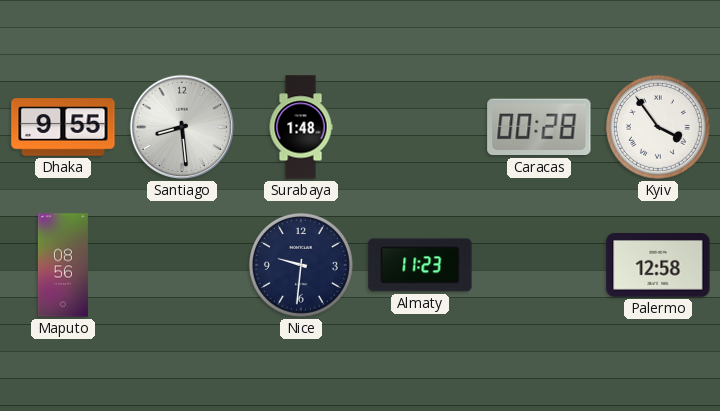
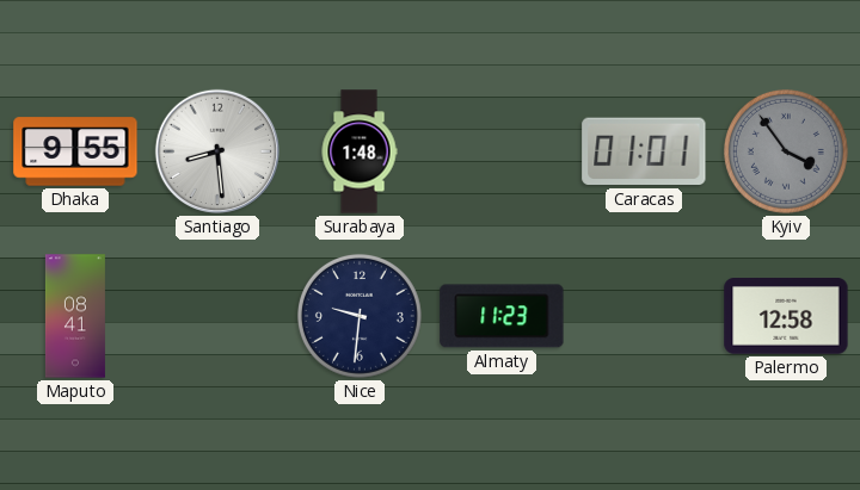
Caracas: 00:28 -> 01:01
Kyiv dial: white -> grey
Maputo: 08:56 -> 08:41
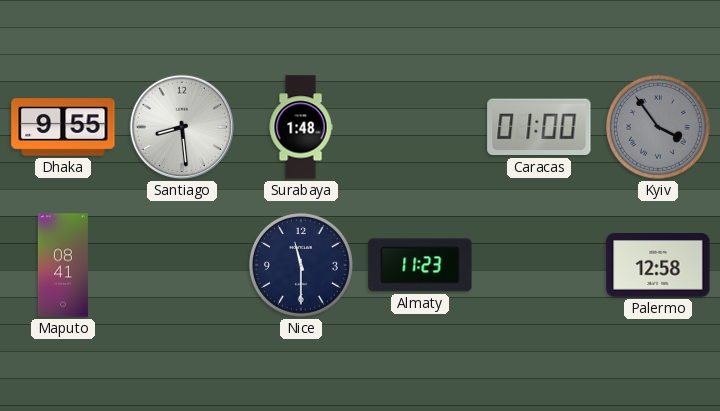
Caracas: 01:01 -> 01:00
Nice: 9:31 -> 11:30
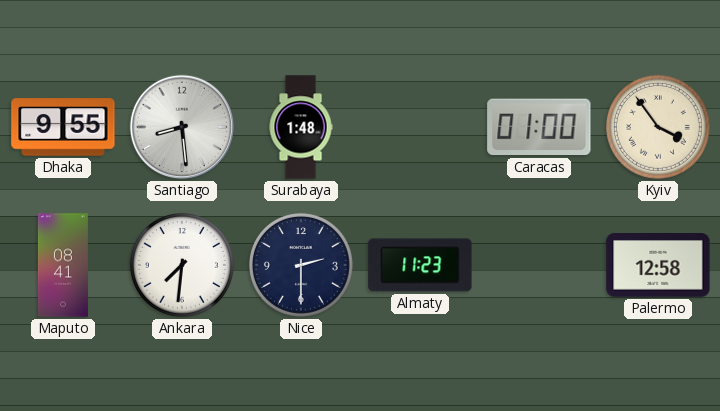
Kyiv dial: grey -> cream
Ankara: none -> 7:31
Nice: 11:30 -> 2:30
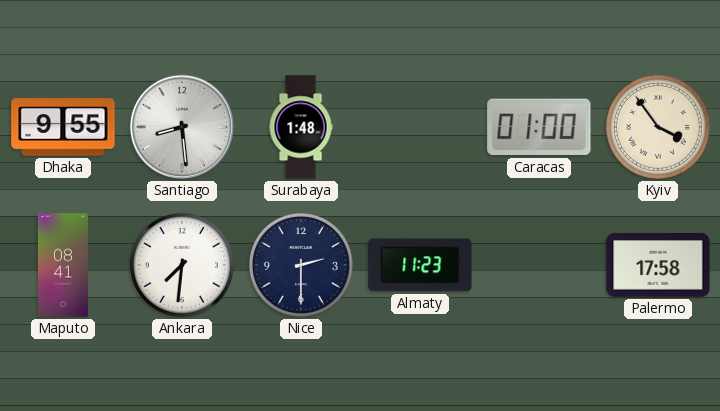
Palermo: 12:58 -> 17:58
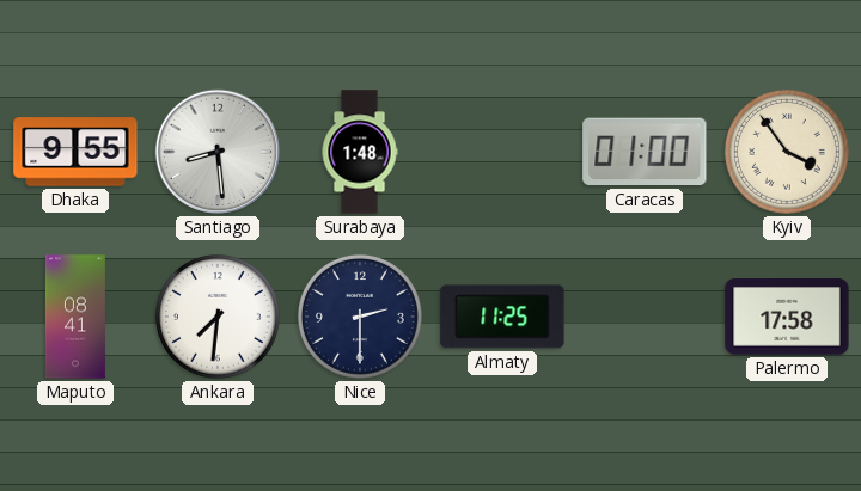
Almaty: 11:23 -> 11:25
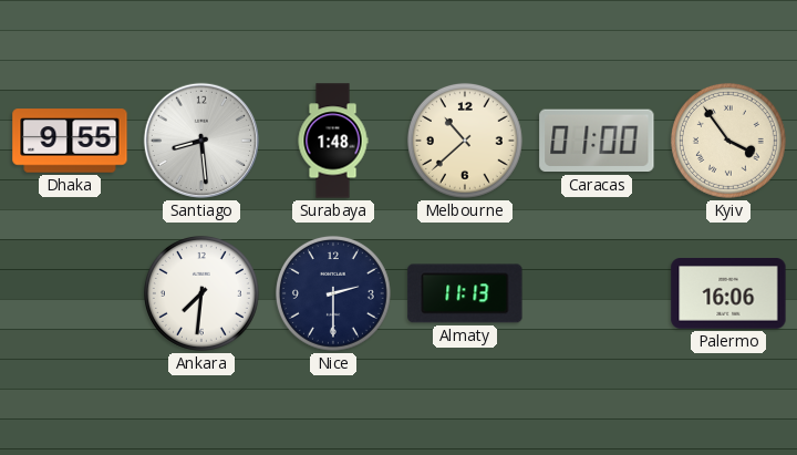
Melbourne: none -> 10:38
Maputo: 08:41 -> none
Almaty: 11:25 -> 11:13
Palermo: 17:58 -> 16:06
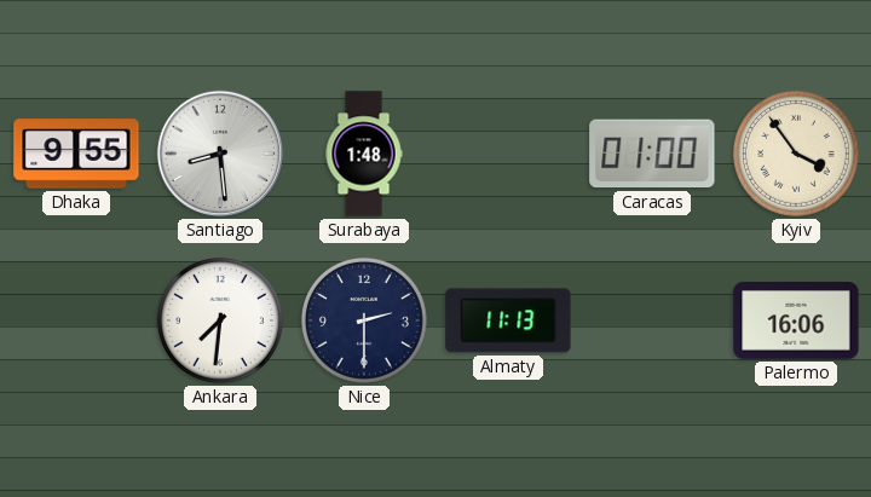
Melbourne: 10:38 -> none
